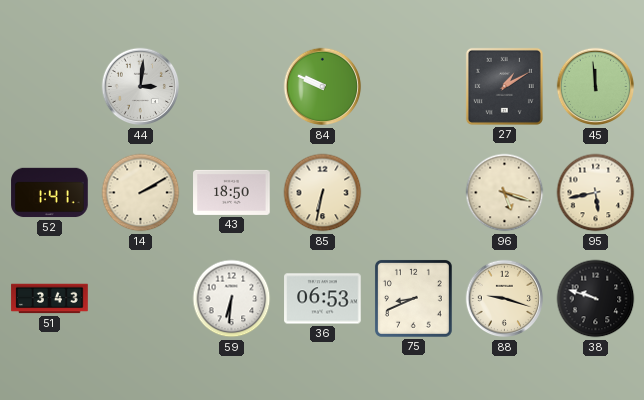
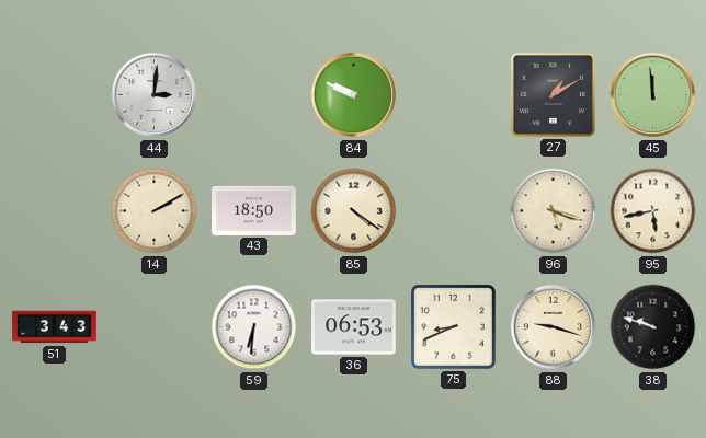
52: 1:41 -> none
85: 6:32 -> 4:21
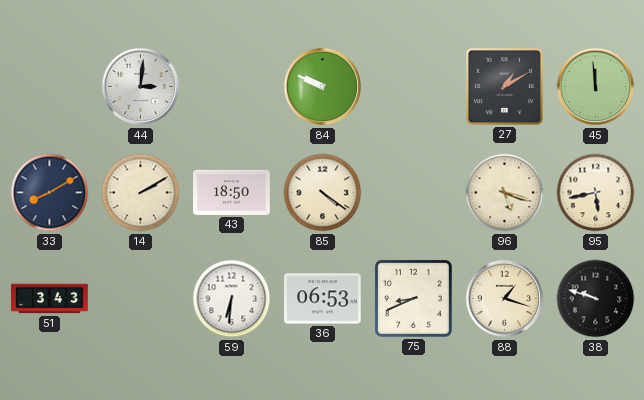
33: none -> 8:10
88: 9:18 -> 1:18
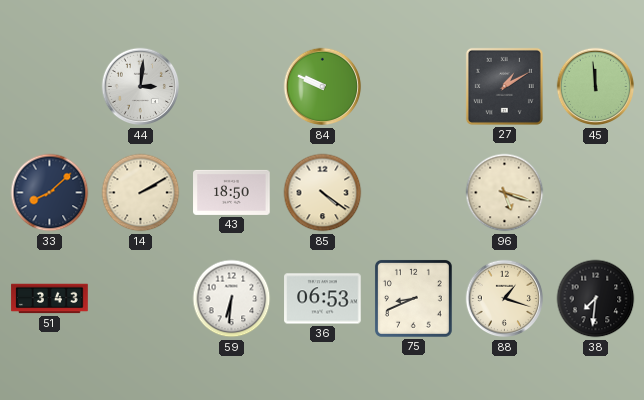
33: 8:10 -> 8:08
95: 5:43 -> none
38: 9:48 -> 7:31
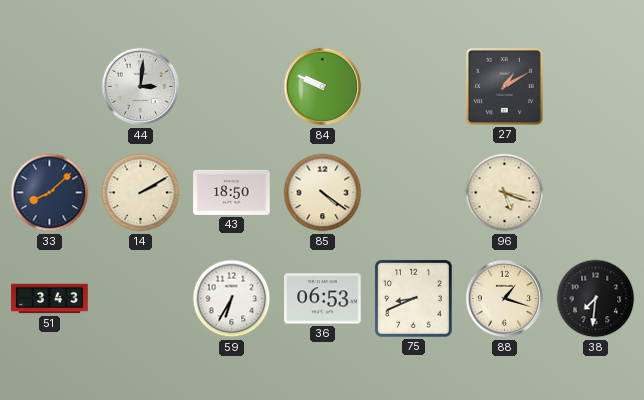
45: 11:59 -> none
59: 6:31 -> 6:35
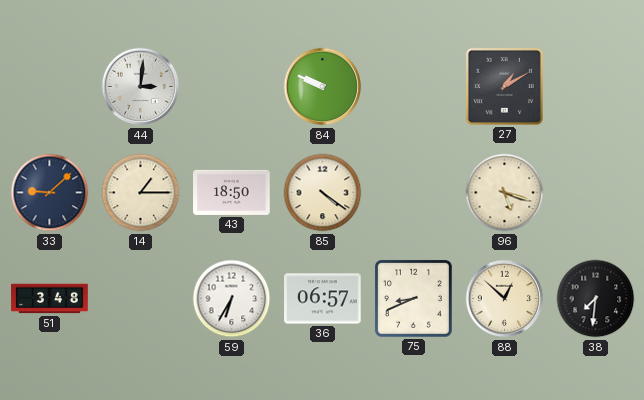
33: 8:08 -> 9:08
14: 2:10 -> 1:15
51: 3:43 -> 3:48
36: 06:53 -> 06:57
88: 1:18 -> 12:52
